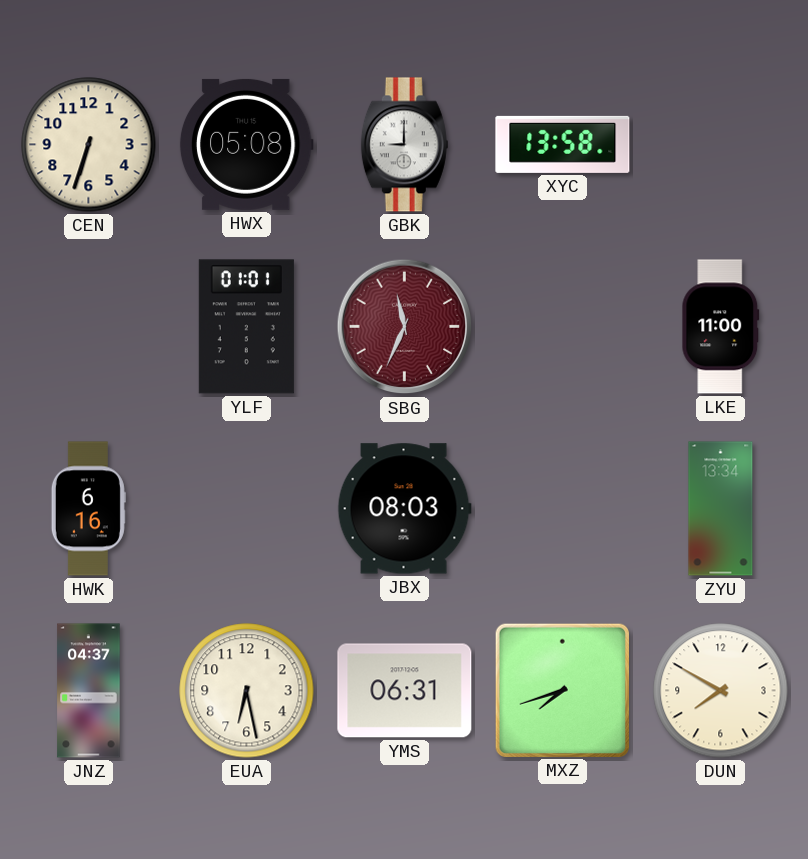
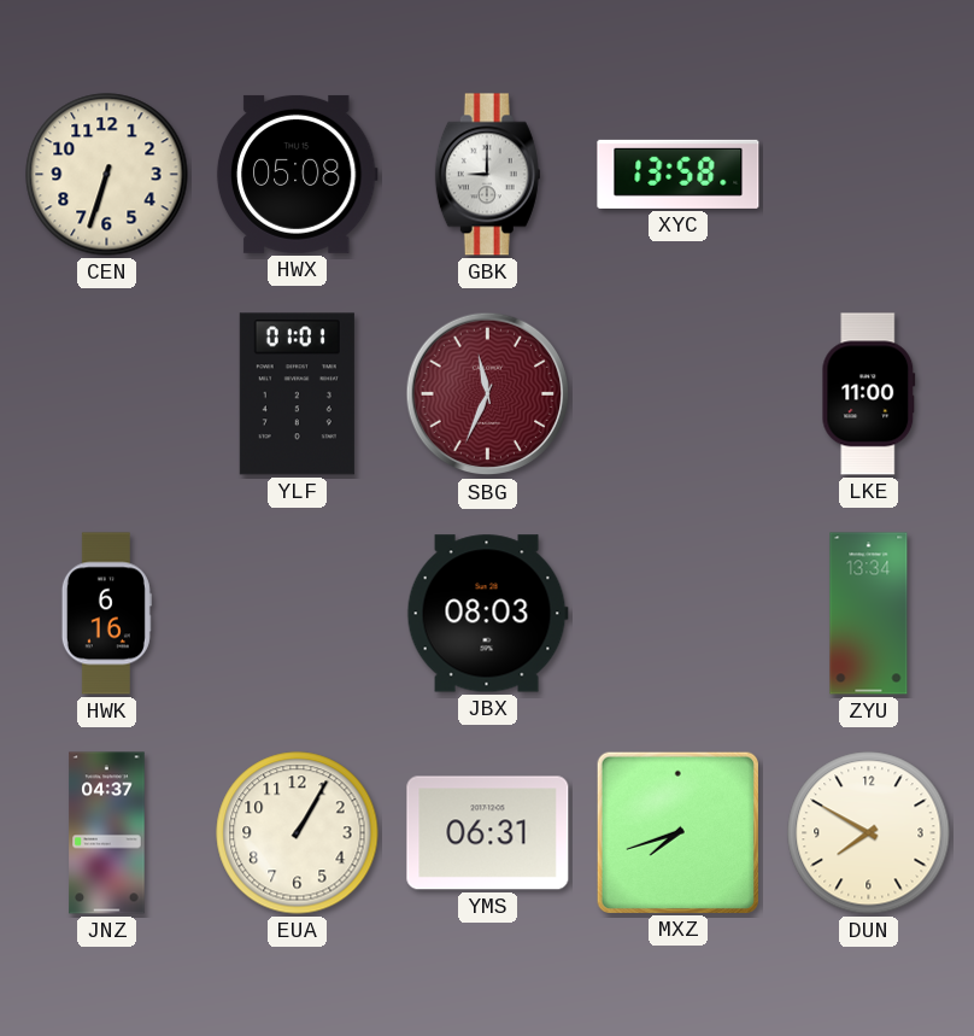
EUA: 6:28 -> 1:05
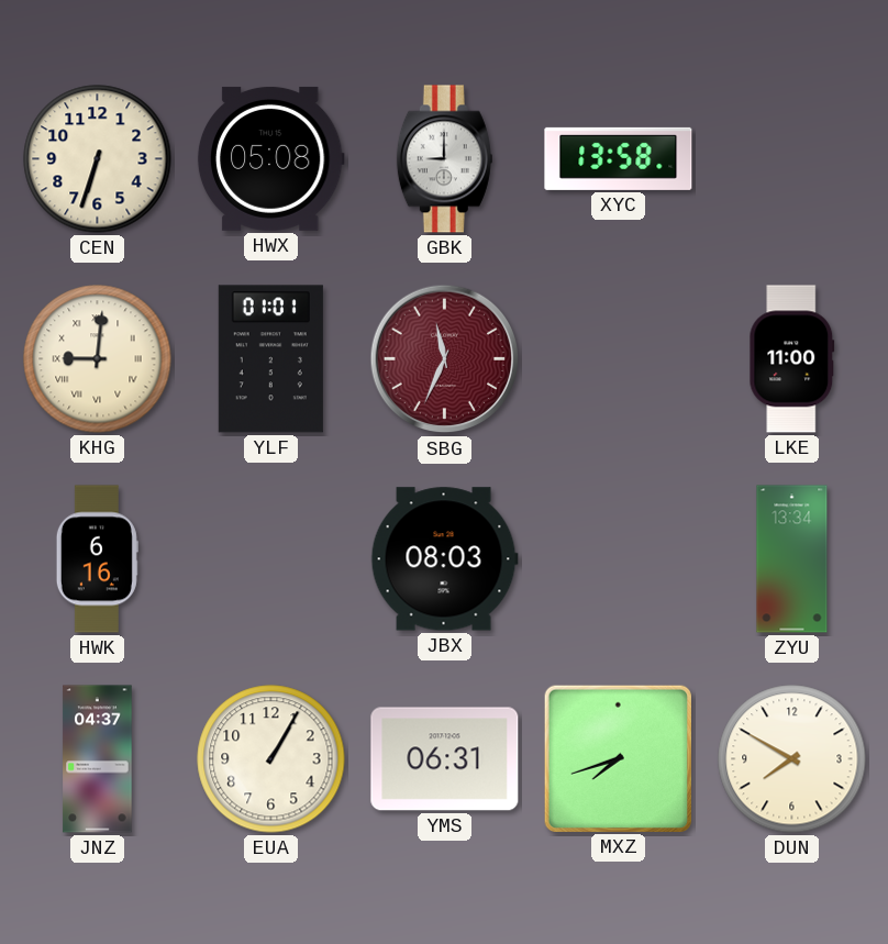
KHG: none -> 9:01
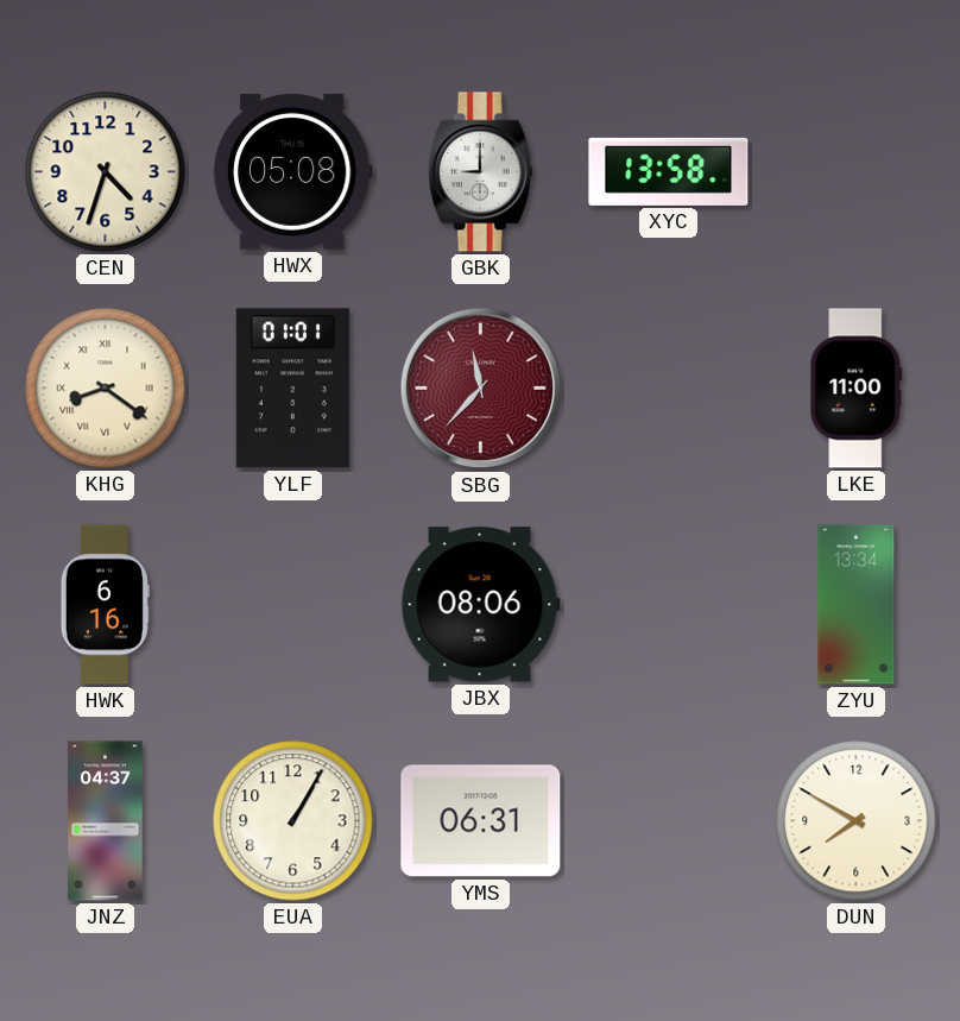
CEN: 6:33 -> 4:33
KHG: 9:01 -> 8:21
SBG: 11:34 -> 11:37
JBX: 08:03 -> 08:06
MXZ: 7:42 -> none
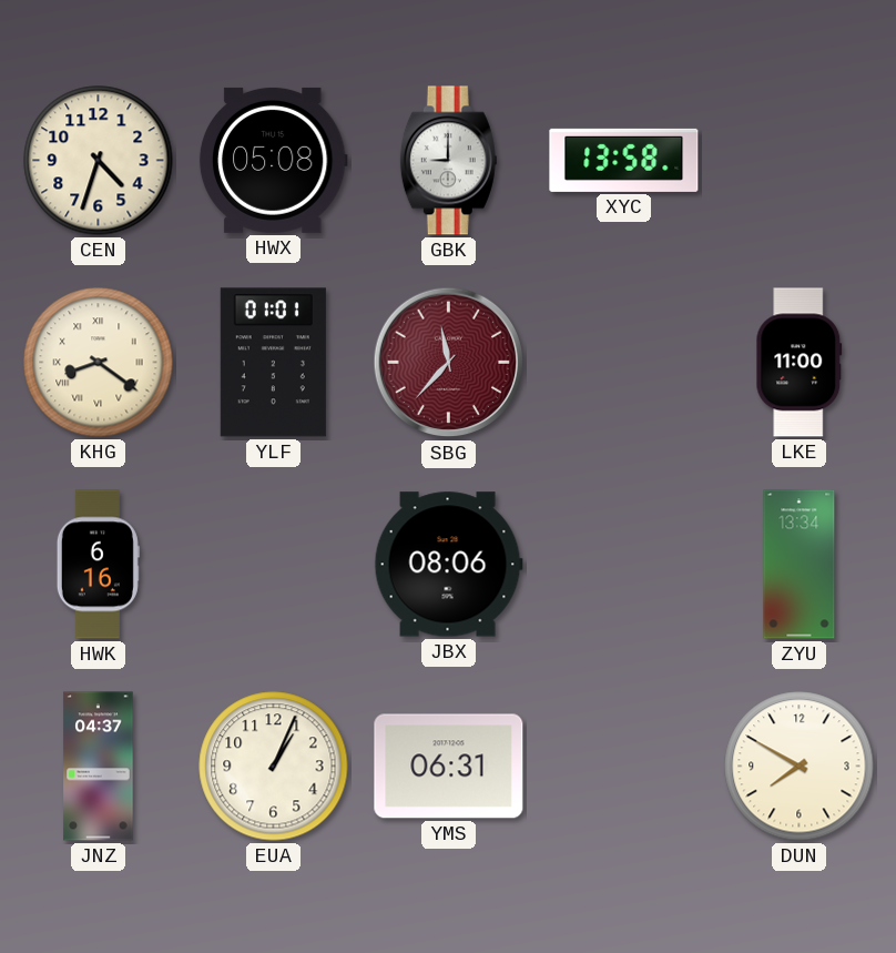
EUA: 1:05 -> 1:04
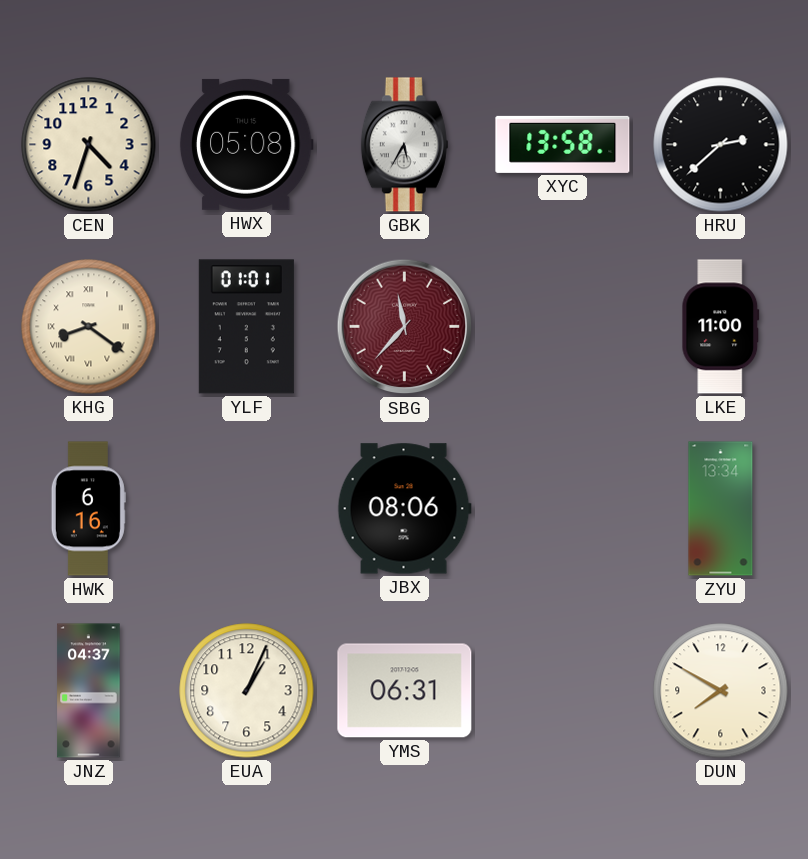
GBK: 9:00 -> 5:35
HRU: none -> 2:38
